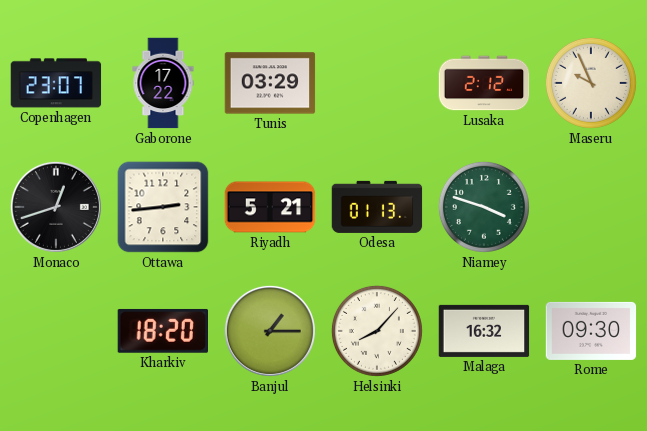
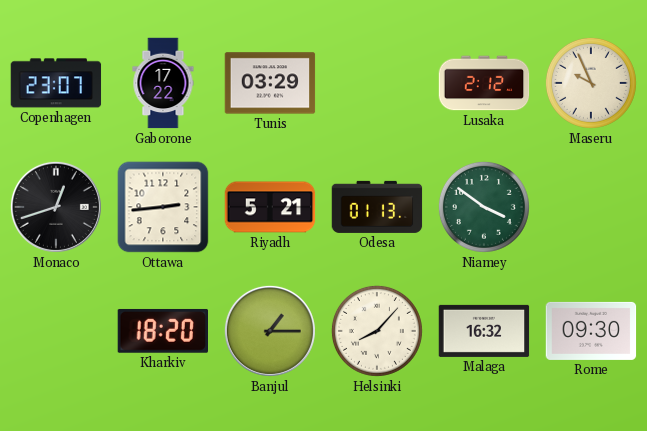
Niamey: 3:48 -> 3:51
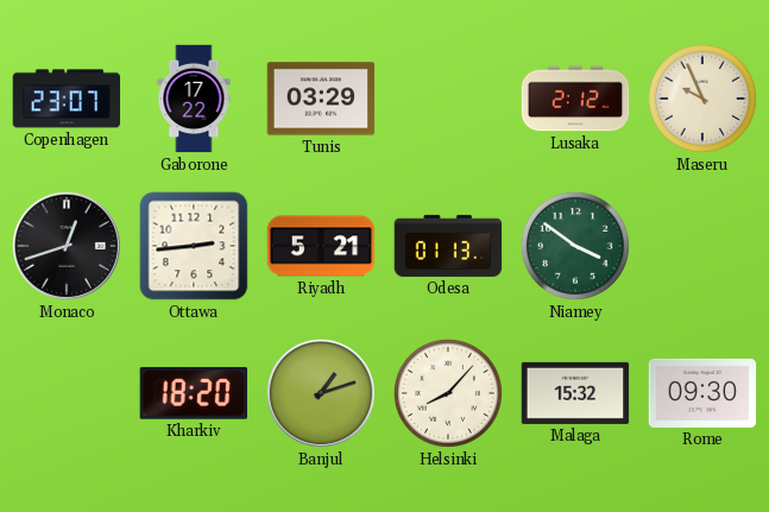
Banjul: 1:15 -> 1:12
Malaga: 16:32 -> 15:32
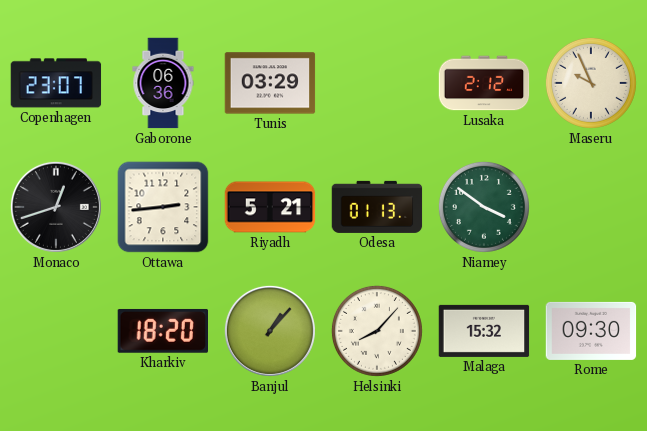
Gaborone: 17:22 -> 06:36
Banjul: 1:12 -> 1:07
